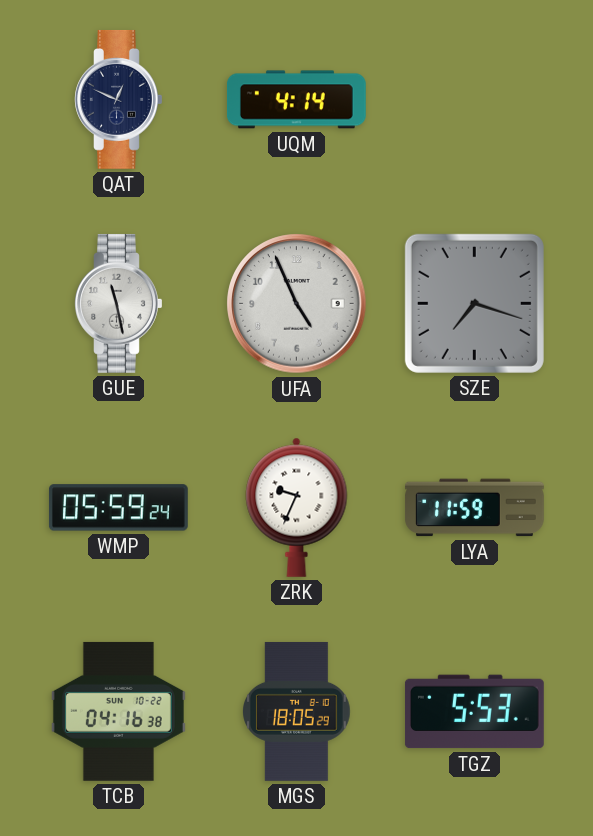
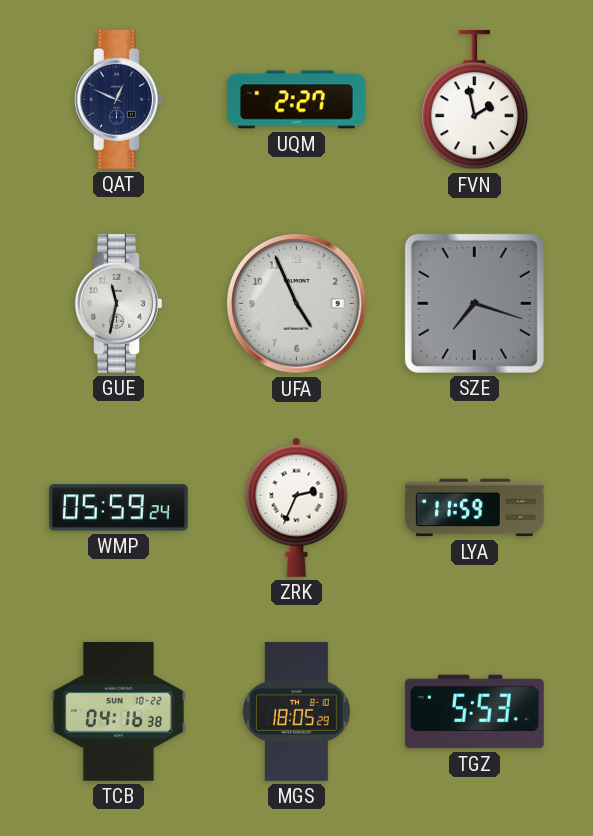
UQM: 4:14 -> 2:27
FVN: none -> 1:58
GUE: 11:28 -> 11:32
ZRK: 9:34 -> 2:34
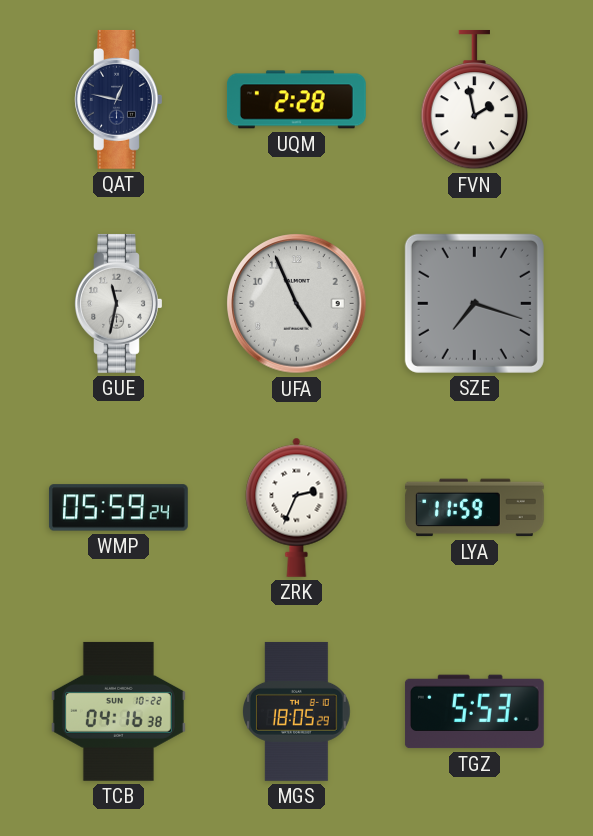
QAT: 12:49 -> 12:47
UQM: 2:27 -> 2:28
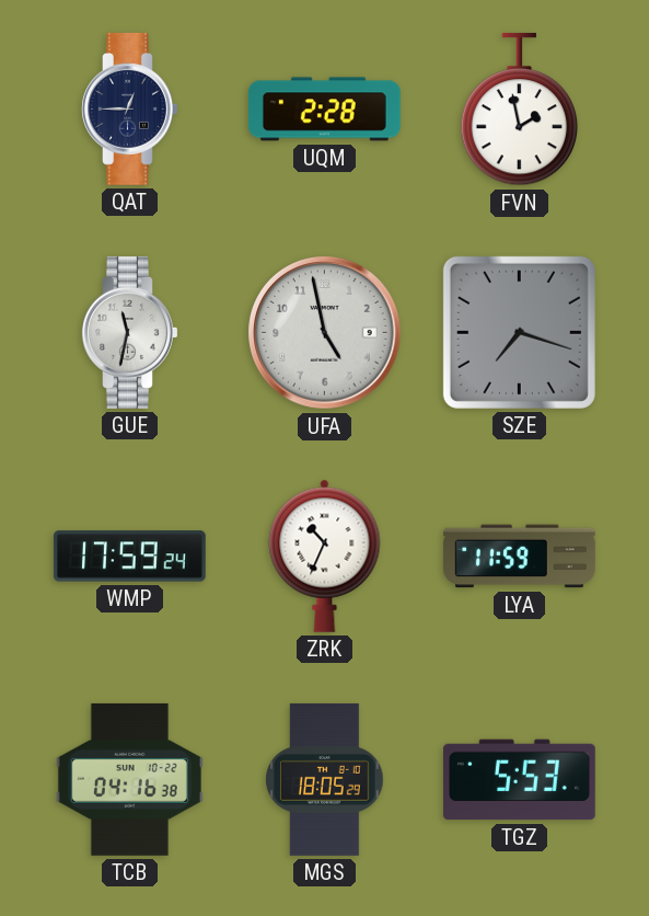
QAT: 12:47 -> 12:45
UFA: 4:56 -> 4:58
WMP: 05:59 -> 17:59
ZRK: 2:34 -> 10:34
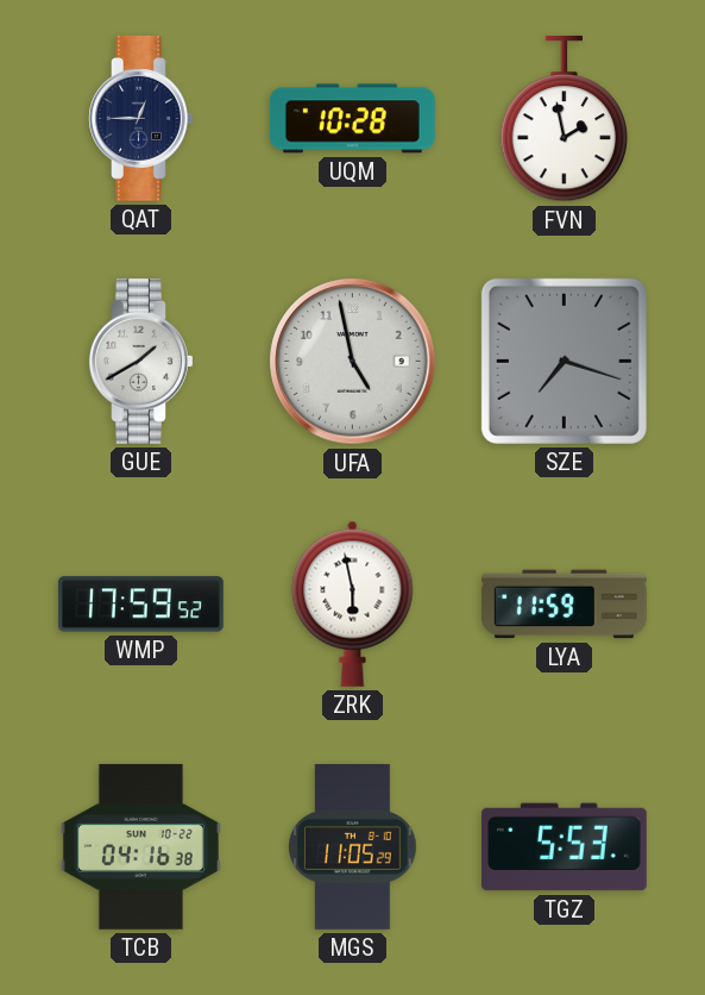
UQM: 2:28 -> 10:28
GUE: 11:32 -> 1:40
WMP: 17:59:24 -> 17:59:52
ZRK: 10:34 -> 5:58
MGS: 18:05 -> 11:05
